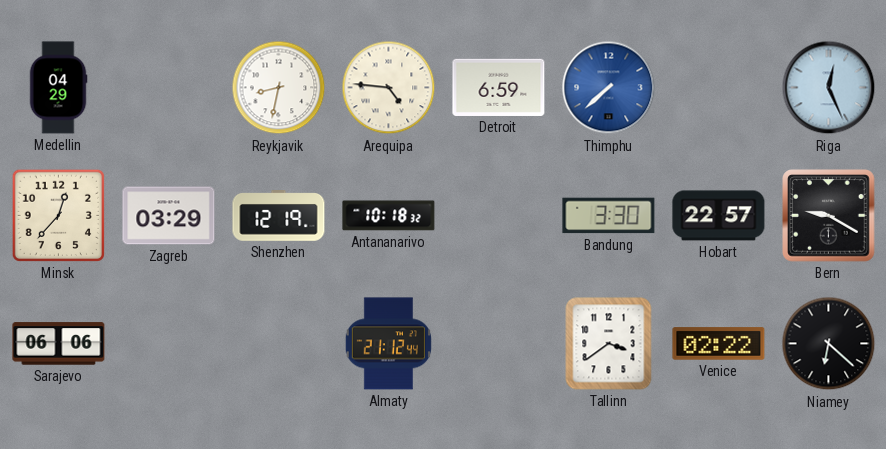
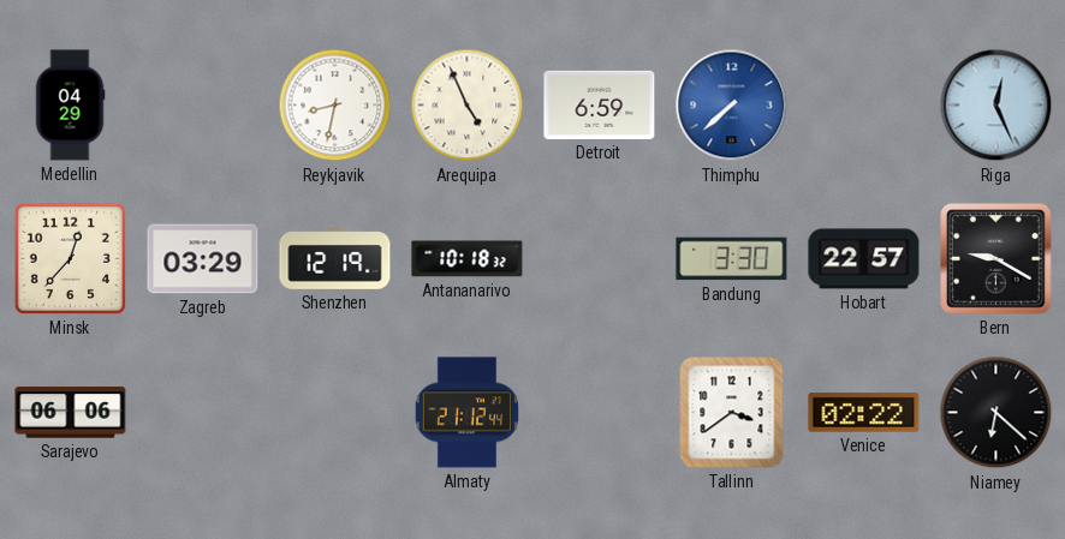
Arequipa: 4:46 -> 4:56
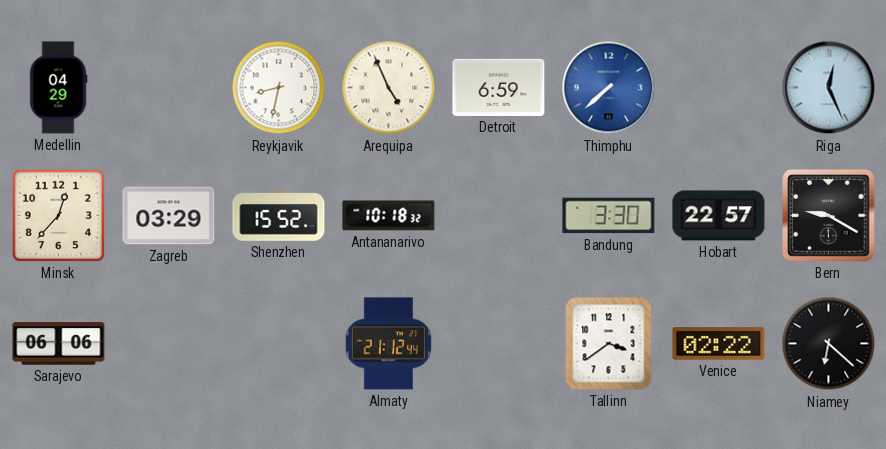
Shenzhen: 12:19 -> 15:52
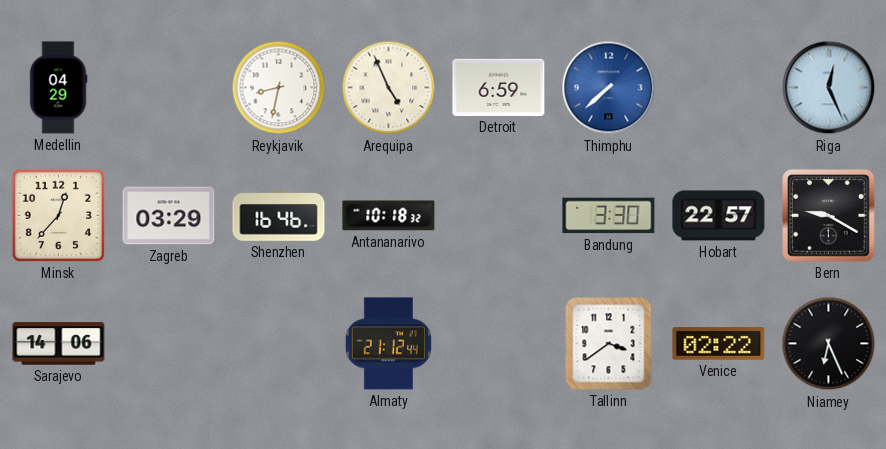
Shenzhen: 15:52 -> 16:46
Sarajevo: 06:06 -> 14:06
Niamey: 6:22 -> 6:26
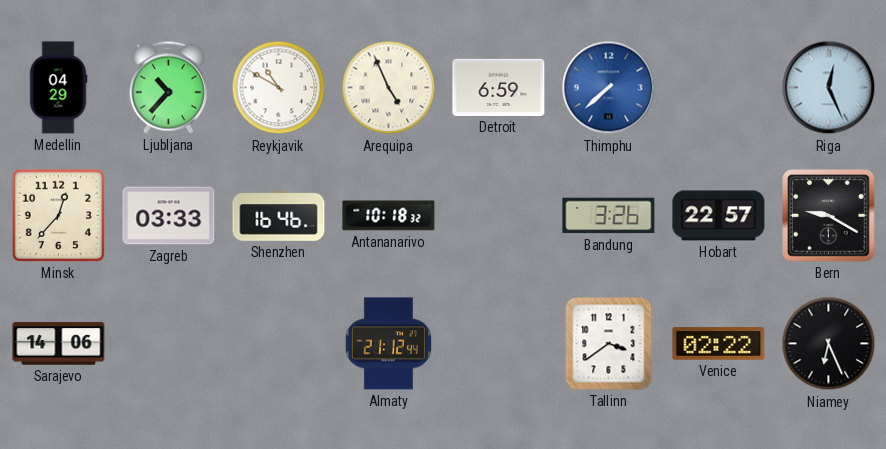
Ljubljana: none -> 10:37
Reykjavik: 8:32 -> 10:50
Zagreb: 03:29 -> 03:33
Bandung: 3:30 -> 3:26
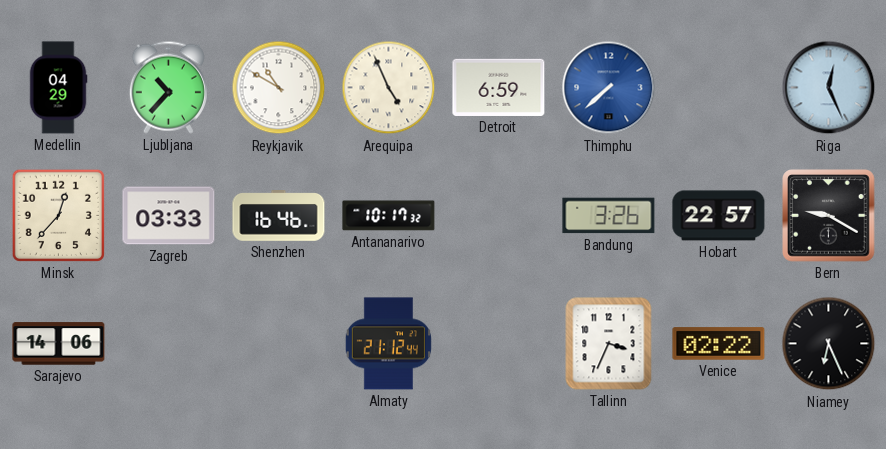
Antananarivo: 10:18 -> 10:17
Tallinn: 3:39 -> 3:34
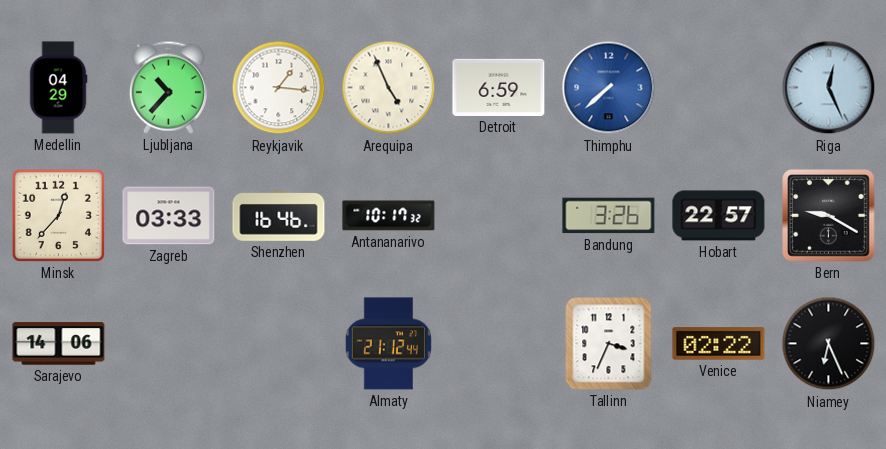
Reykjavik: 10:50 -> 1:16
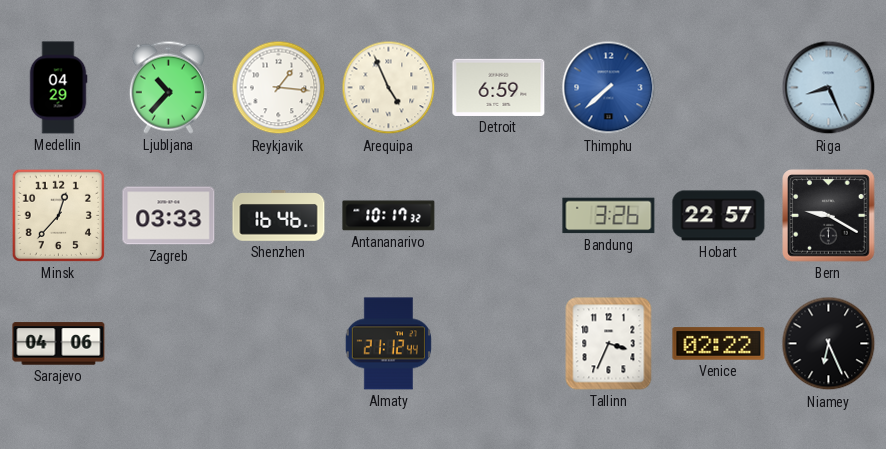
Riga: 12:26 -> 8:26
Sarajevo: 14:06 -> 04:06
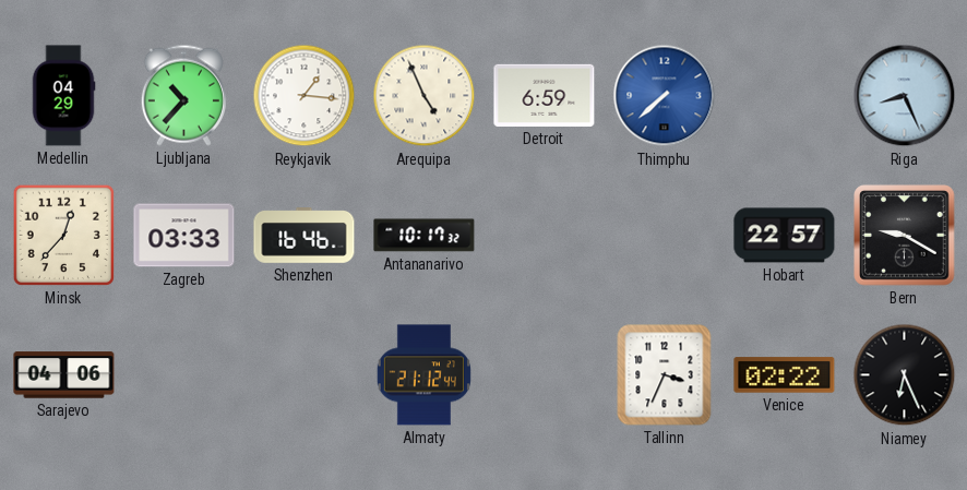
Bandung: 3:26 -> none
